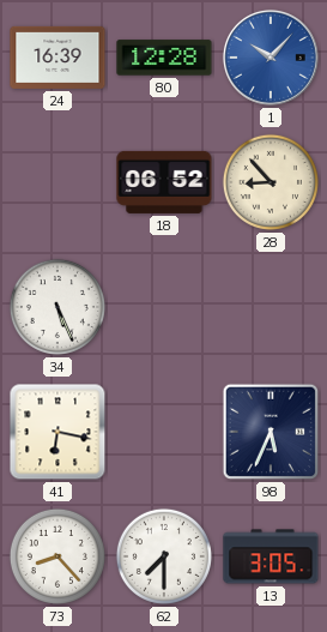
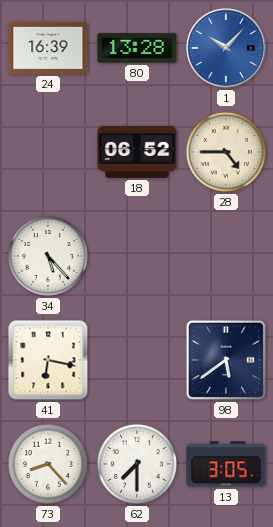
80: 12:28 -> 13:28
28: 8:53 -> 4:45
34: 5:26 -> 5:23
98: 5:34 -> 5:39
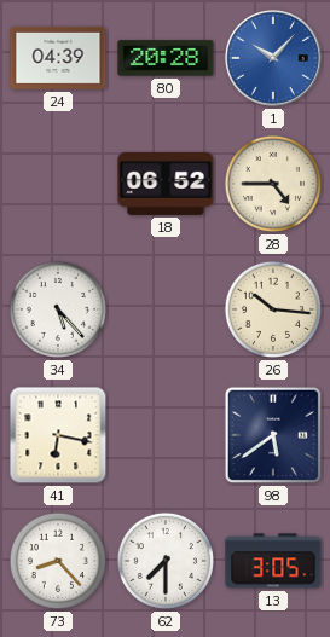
24: 16:39 -> 04:39
80: 13:28 -> 20:28
26: none -> 10:16
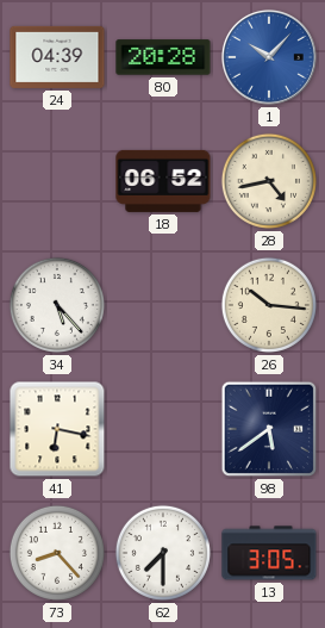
28: 4:45 -> 4:43
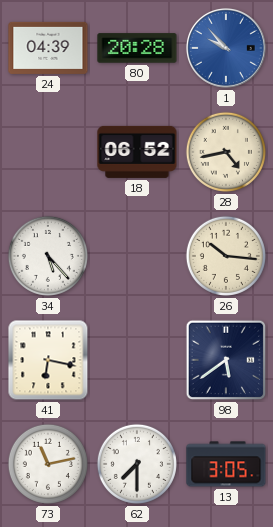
1: 10:07 -> 9:53
73: 8:23 -> 11:13
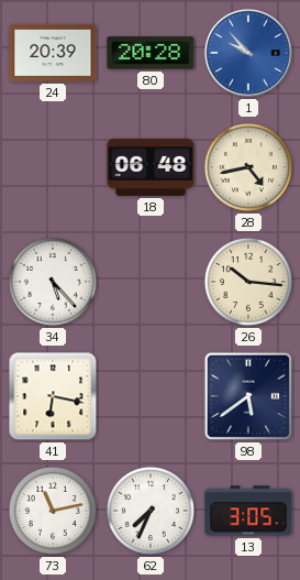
24: 04:39 -> 20:39
18: 06:52 -> 06:48
62: 7:30 -> 7:34
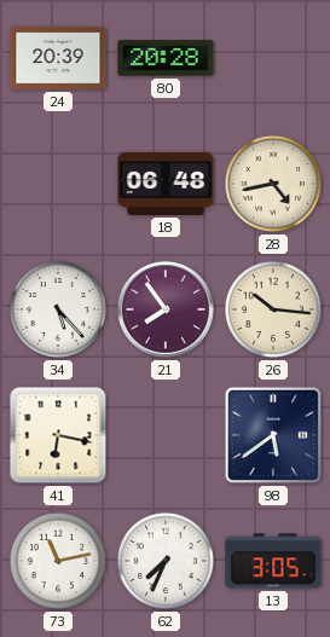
1: 9:53 -> none
21: none -> 7:54
